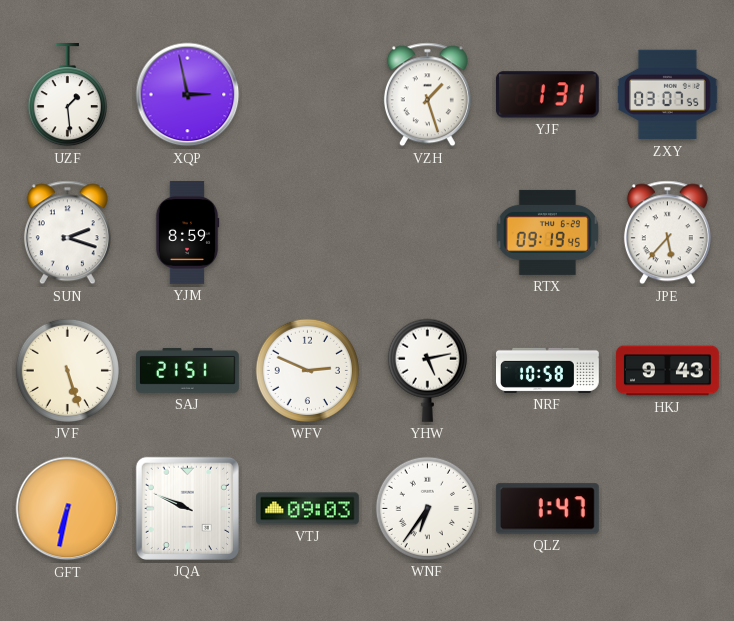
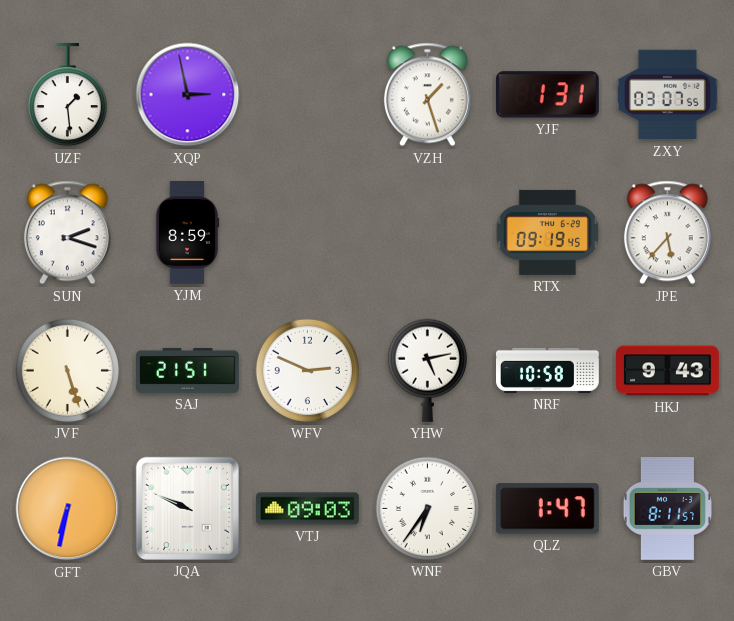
GBV: none -> 8:11
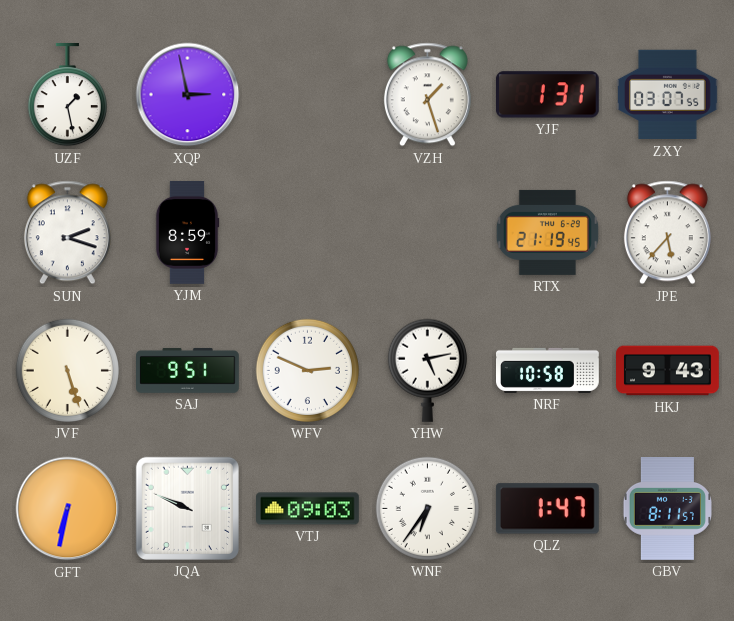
UZF: 1:29 -> 1:28
RTX: 09:19 -> 21:19
SAJ: 21:51 -> 9:51
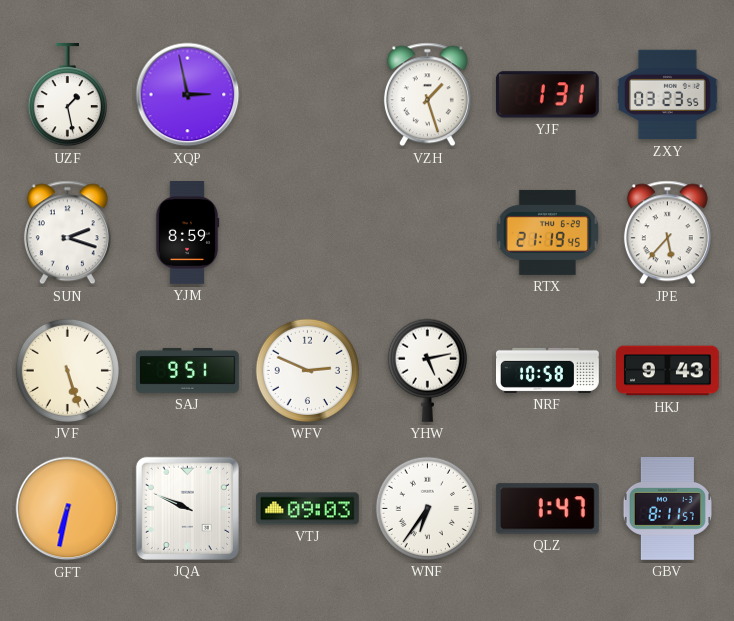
ZXY: 03:07 -> 03:23
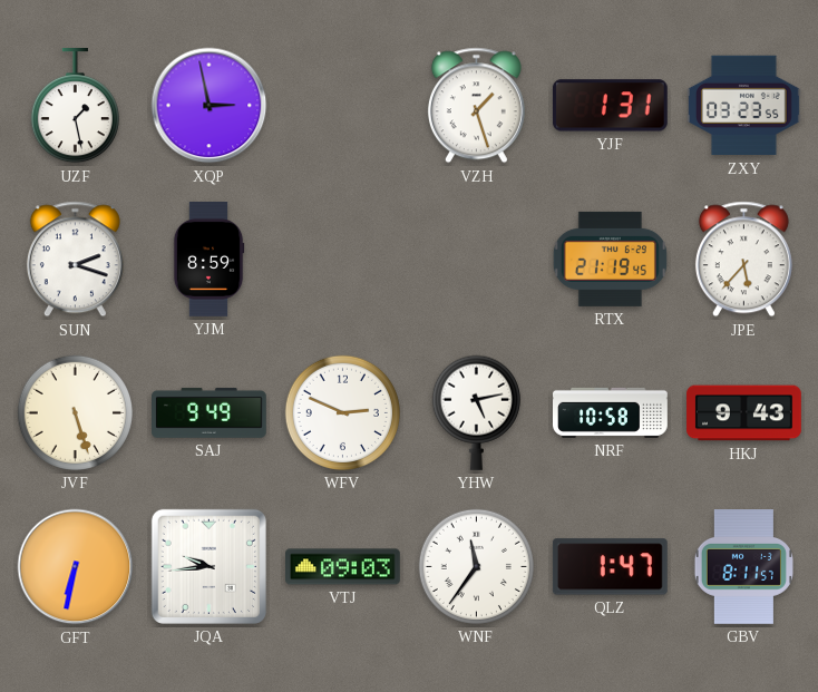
SAJ: 9:51 -> 9:49
JQA: 9:49 -> 9:44
WNF: 6:36 -> 11:36
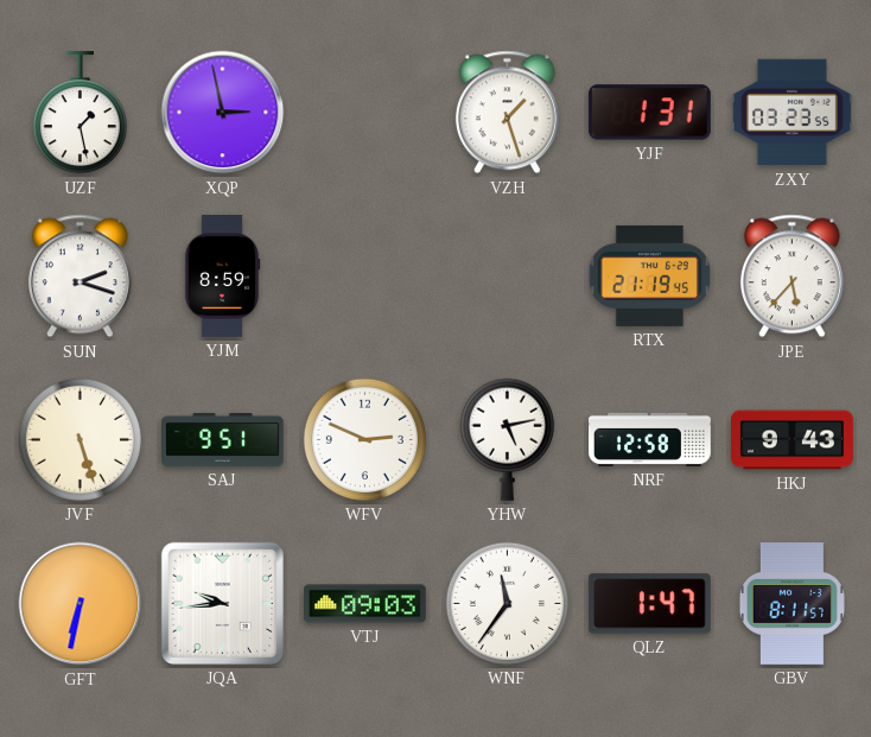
SAJ: 9:49 -> 9:51
NRF: 10:58 -> 12:58
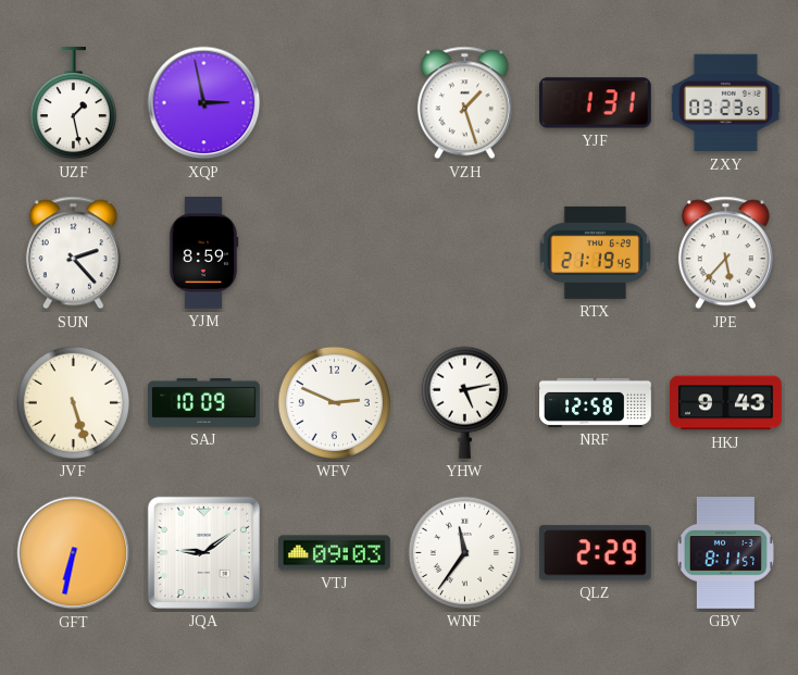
SUN: 2:18 -> 2:23
SAJ: 9:51 -> 10:09
JQA: 9:44 -> 9:09
QLZ: 1:47 -> 2:29
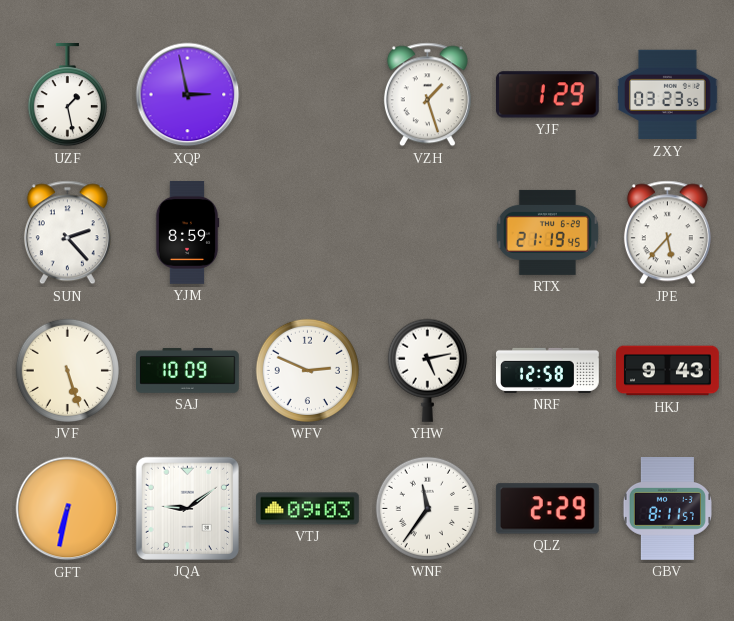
YJF: 1:31 -> 1:29
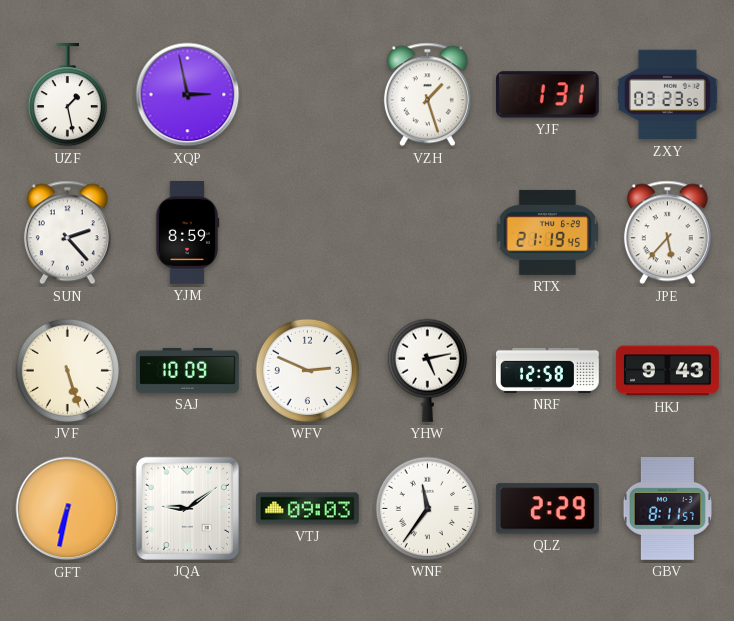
YJF: 1:29 -> 1:31
